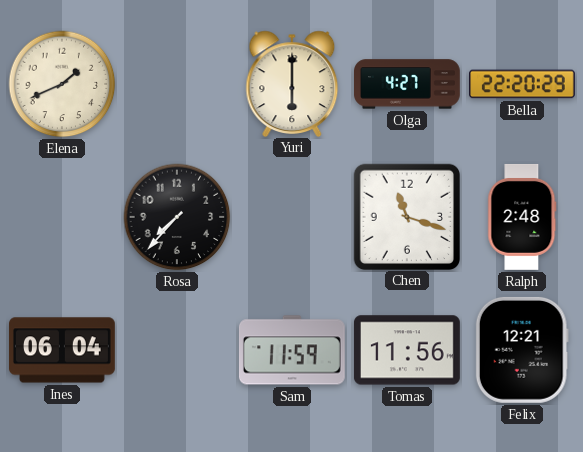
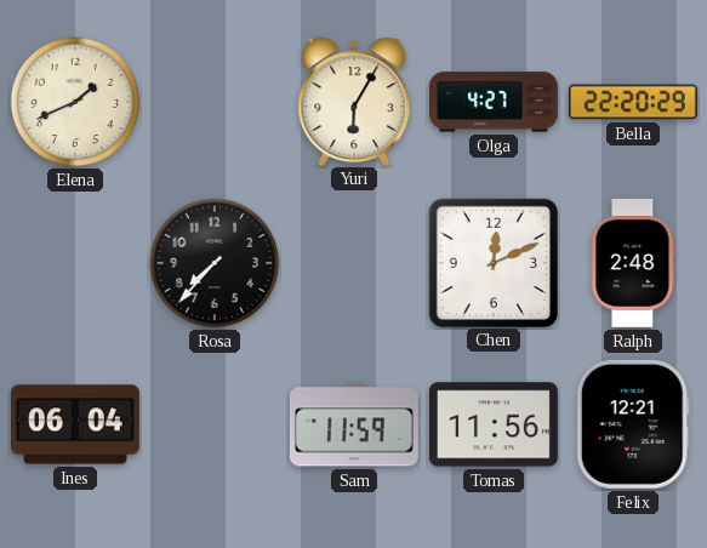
Yuri: 6:00 -> 6:05
Chen: 11:18 -> 12:11
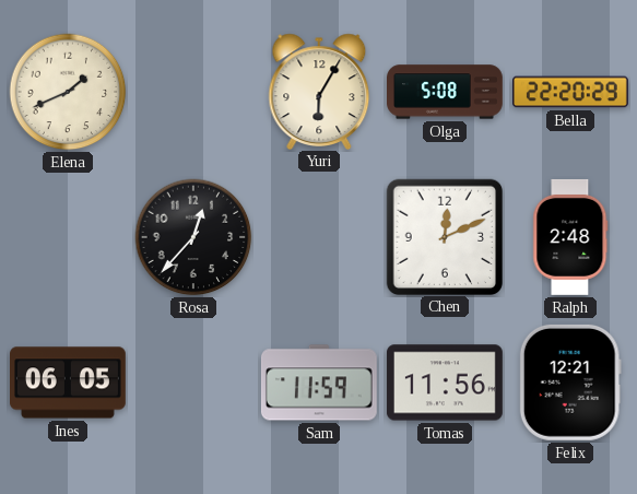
Olga: 4:27 -> 5:08
Rosa: 7:37 -> 12:37
Ines: 06:04 -> 06:05
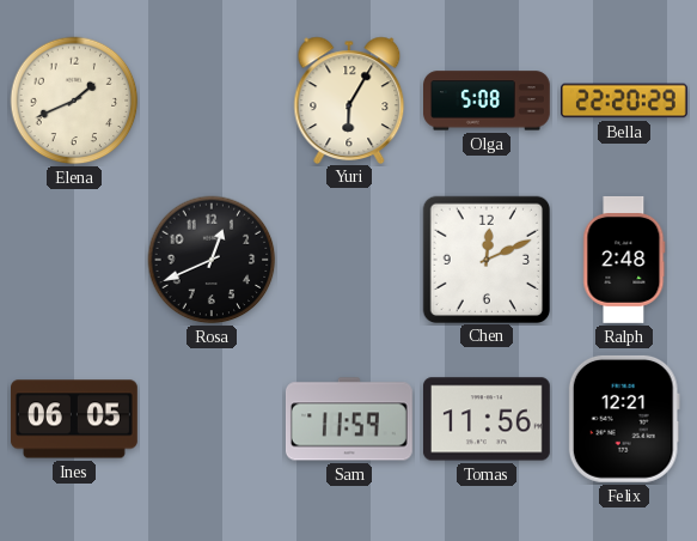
Rosa: 12:37 -> 12:41
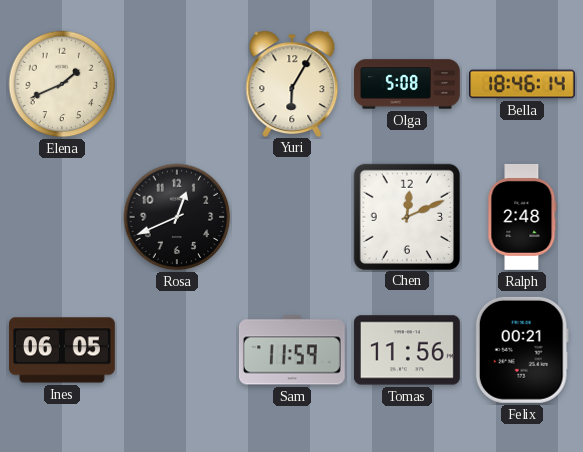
Bella: 22:20 -> 18:46
Felix: 12:21 -> 00:21
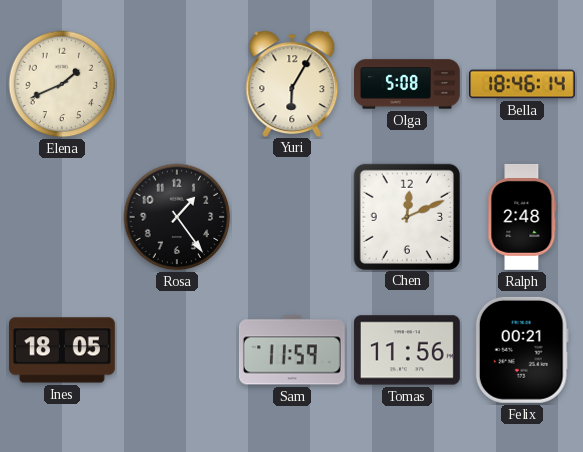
Rosa: 12:41 -> 1:24
Ines: 06:05 -> 18:05
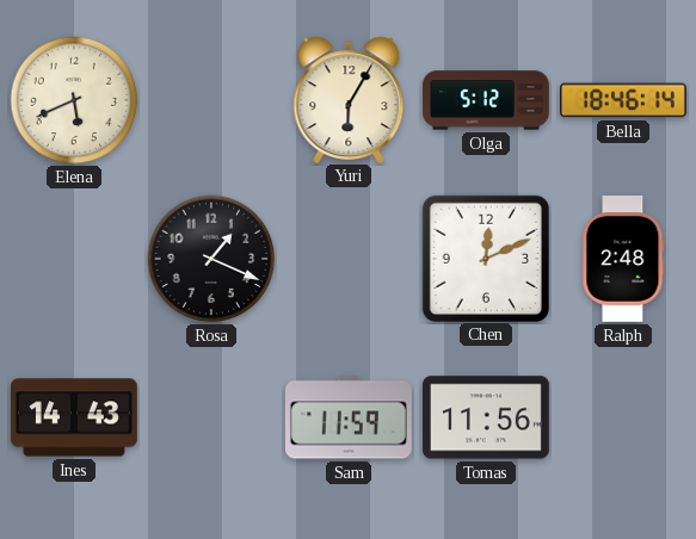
Elena: 1:41 -> 5:41
Olga: 5:08 -> 5:12
Rosa: 1:24 -> 1:19
Ines: 18:05 -> 14:43
Felix: 00:21 -> none
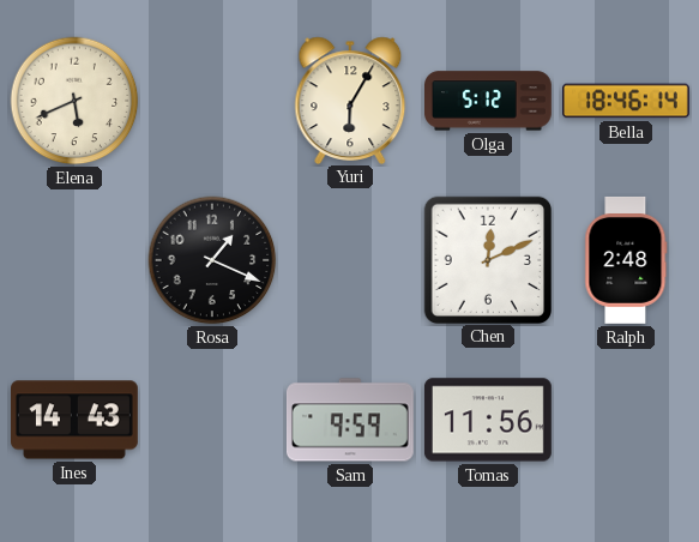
Sam: 11:59 -> 9:59
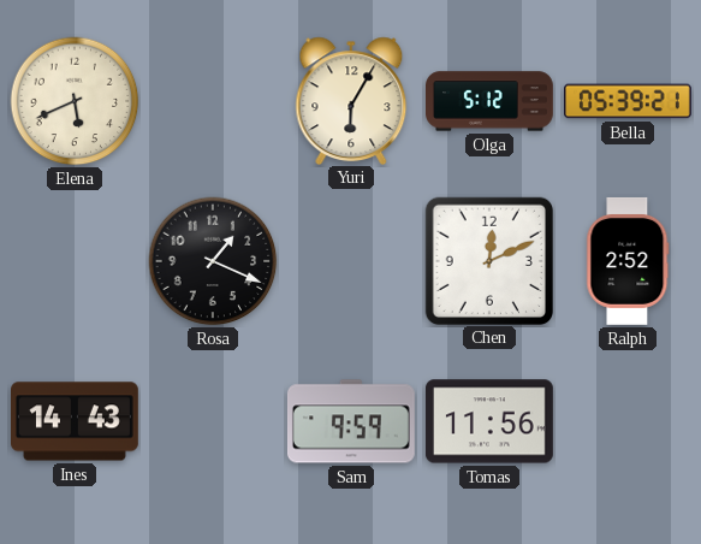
Bella: 18:46 -> 05:39
Ralph: 2:48 -> 2:52
